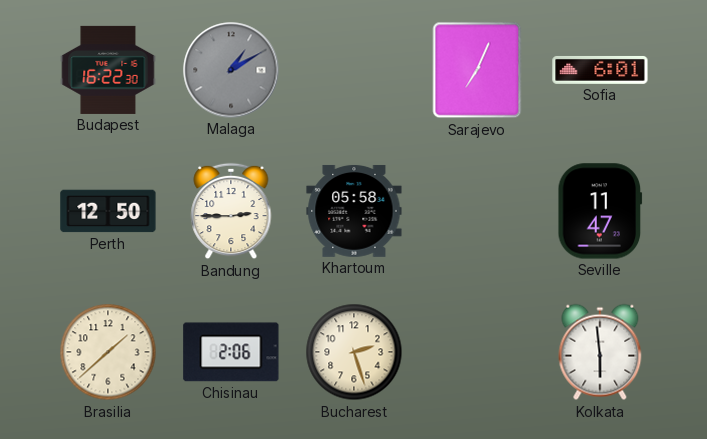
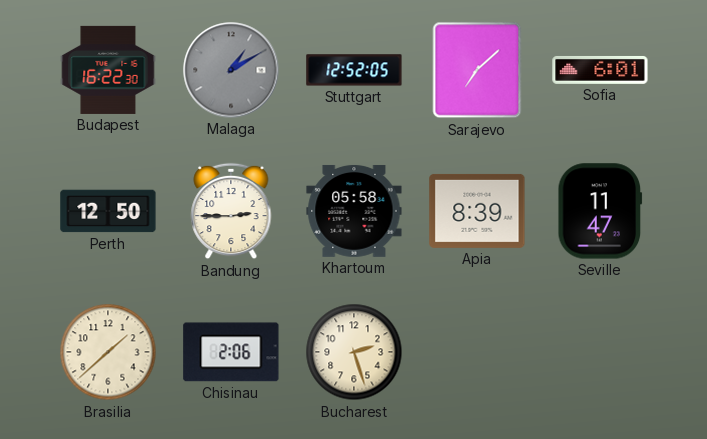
Stuttgart: none -> 12:52
Sarajevo: 7:04 -> 7:08
Apia: none -> 8:39
Kolkata: 5:59 -> none
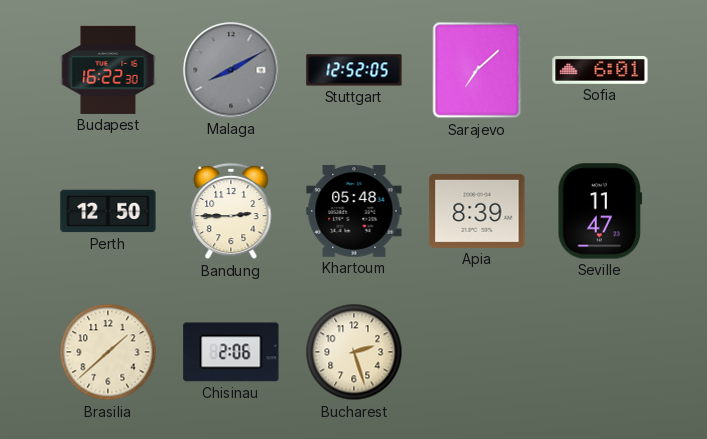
Malaga: 1:10 -> 8:10
Khartoum: 05:58 -> 05:48
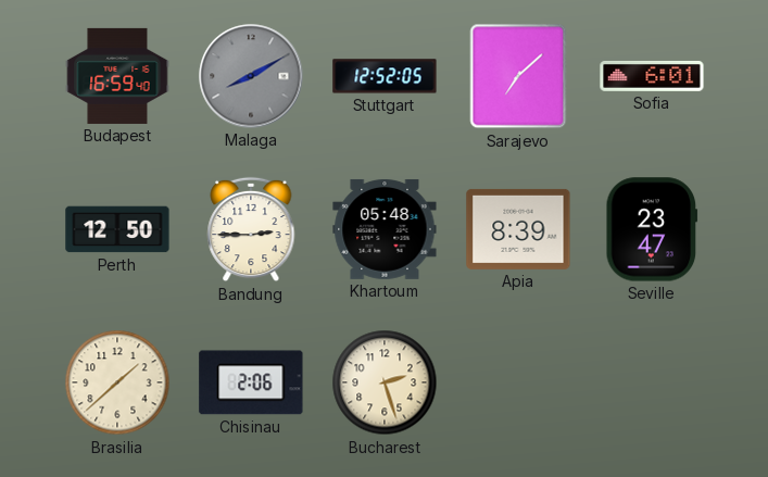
Budapest: 16:22 -> 16:59
Seville: 11:47 -> 23:47
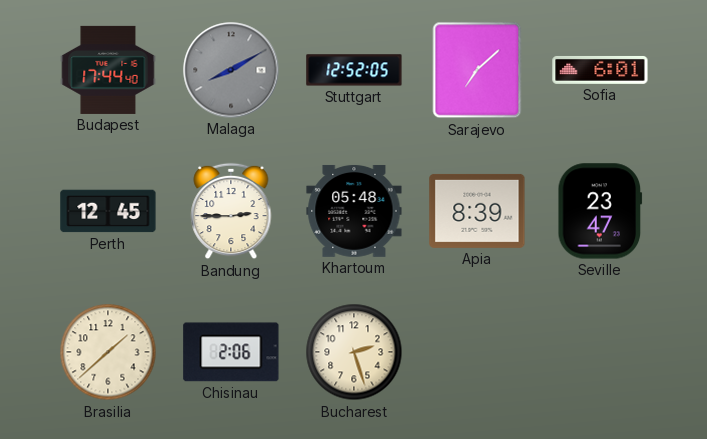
Budapest: 16:59 -> 17:44
Perth: 12:50 -> 12:45
